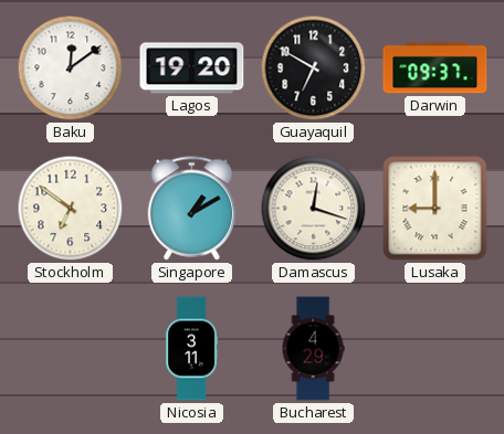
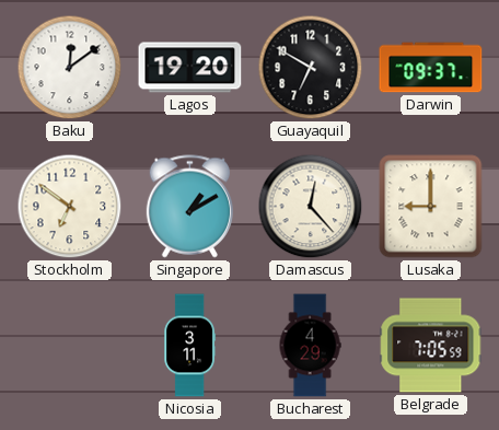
Damascus: 12:18 -> 12:23
Belgrade: none -> 7:05
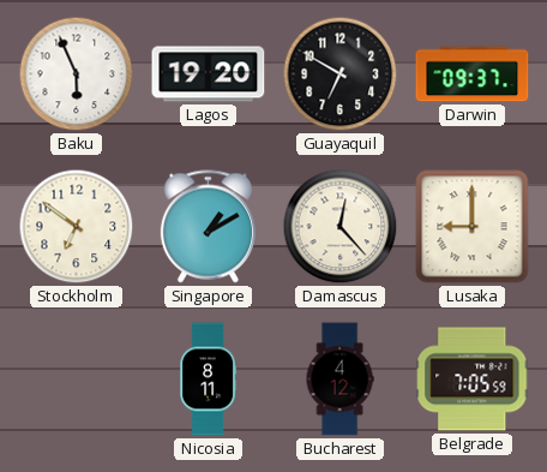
Baku: 12:09 -> 5:56
Nicosia: 3:11 -> 8:11
Bucharest: 4:29 -> 4:12
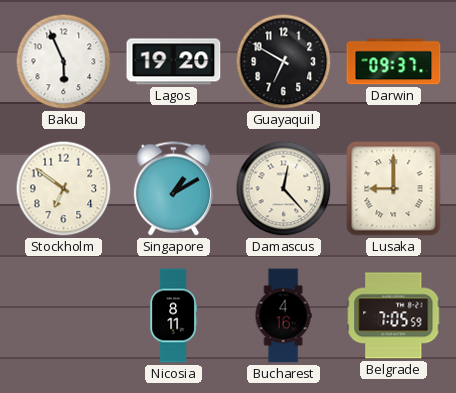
Bucharest: 4:12 -> 4:16
